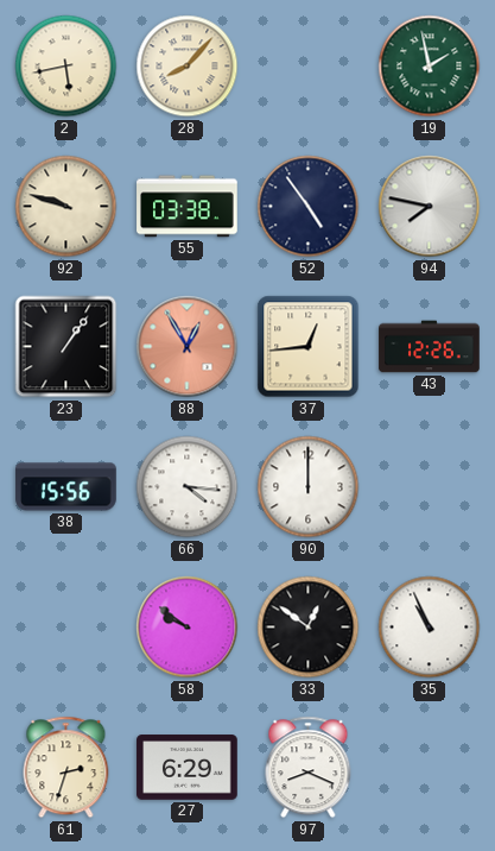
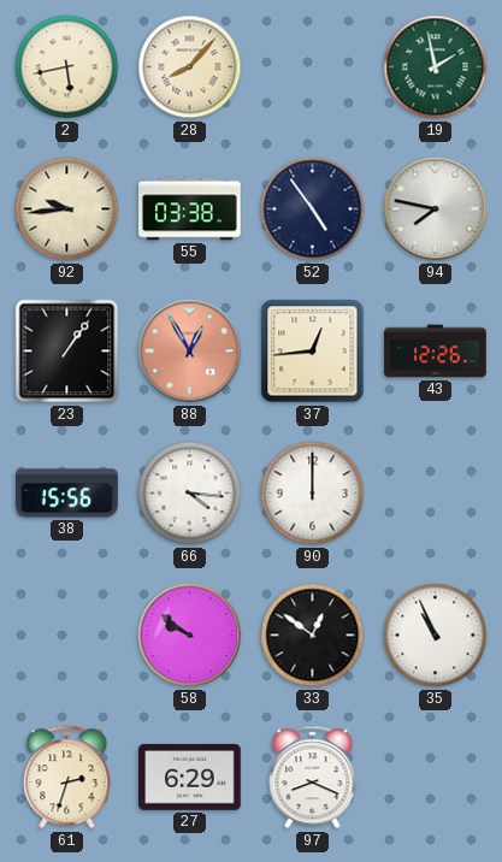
92: 9:48 -> 9:44
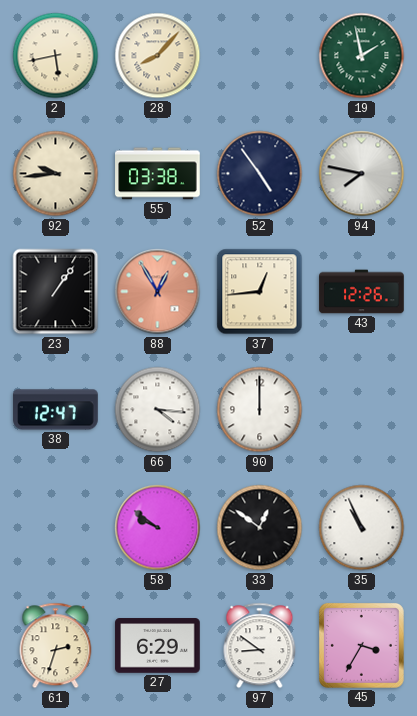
38: 15:56 -> 12:47
97: 8:19 -> 8:51
45: none -> 3:35
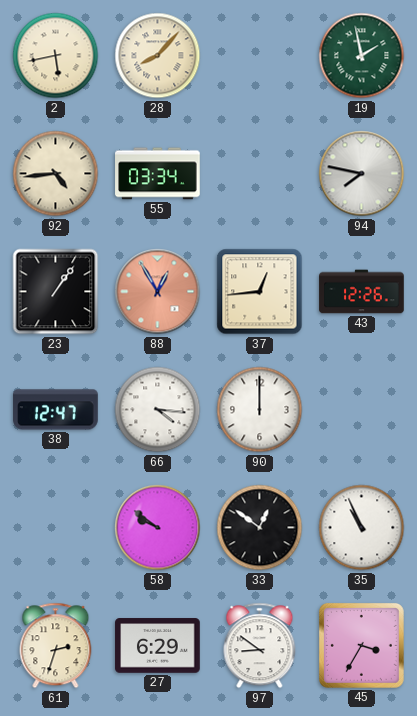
92: 9:44 -> 4:44
55: 03:38 -> 03:34
52: 4:54 -> none
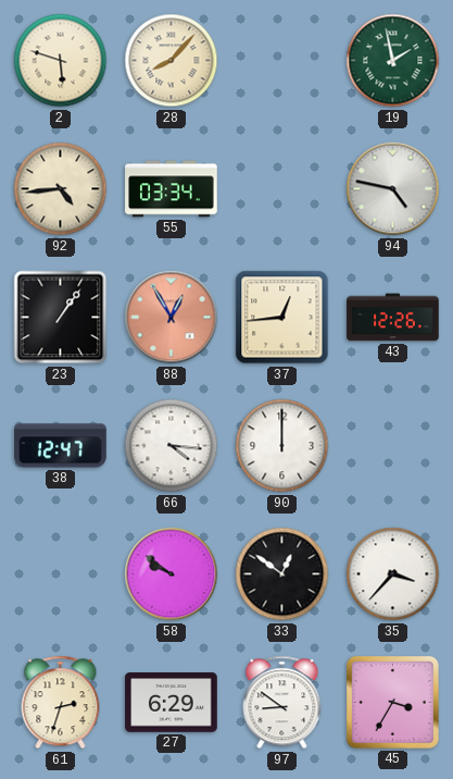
2: 5:43 -> 5:48
94: 7:47 -> 4:47
35: 10:56 -> 3:37
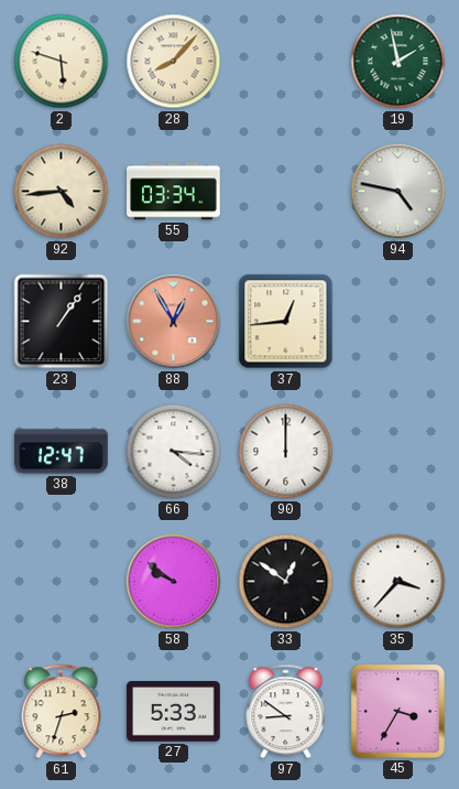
43: 12:26 -> none
27: 6:29 -> 5:33
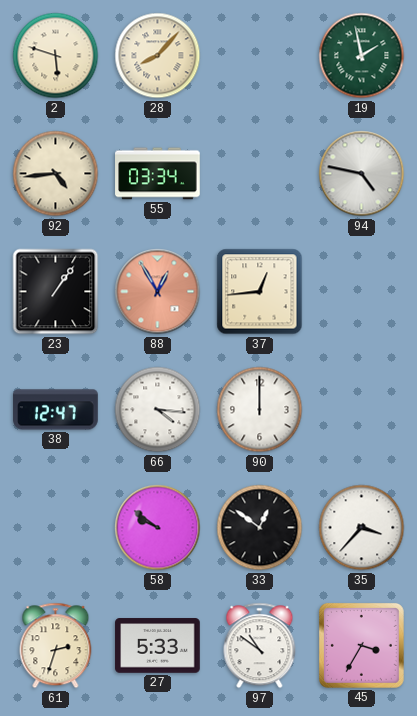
97: 8:51 -> 10:51
